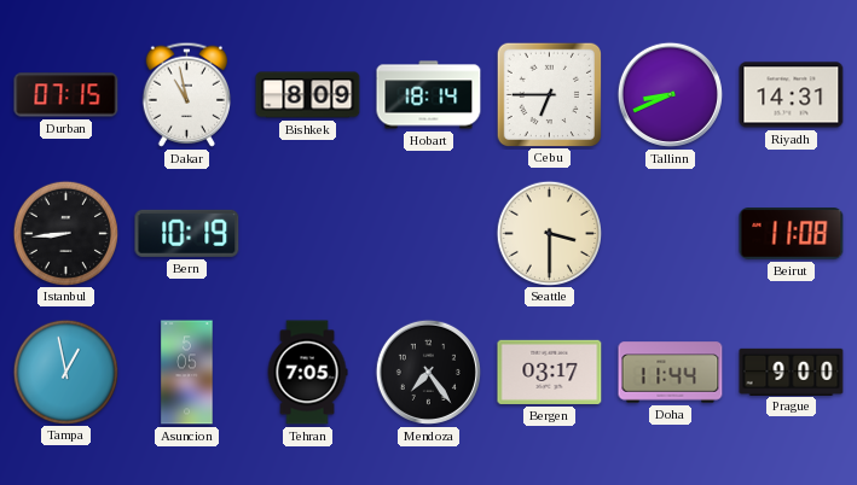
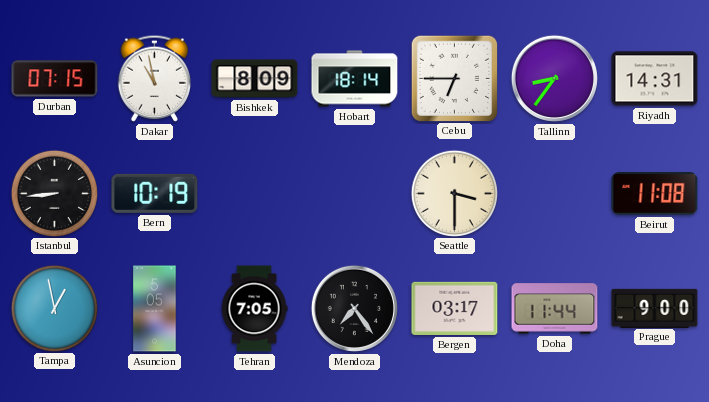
Tallinn: 8:41 -> 8:36
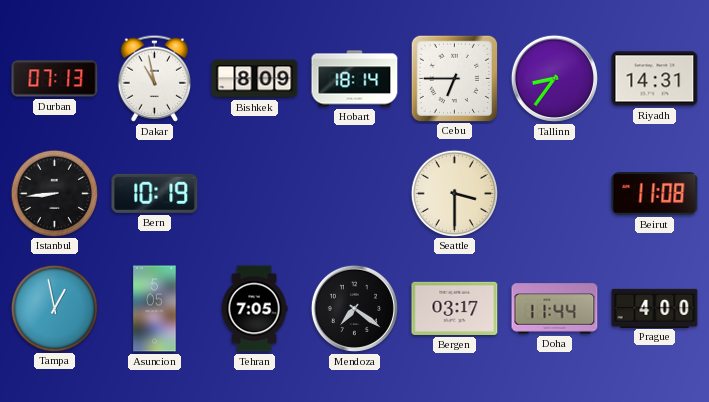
Durban: 07:15 -> 07:13
Mendoza: 7:24 -> 7:21
Prague: 9:00 -> 4:00
